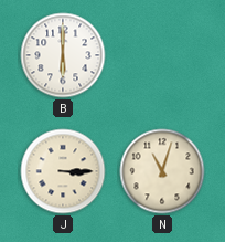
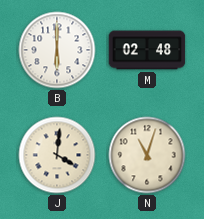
M: none -> 02:48
J: 3:15 -> 4:01
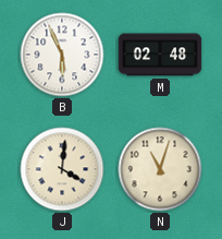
B: 6:00 -> 5:56
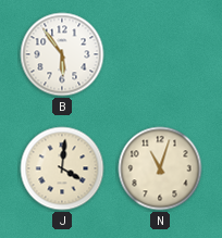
B: 5:56 -> 5:54
M: 02:48 -> none
